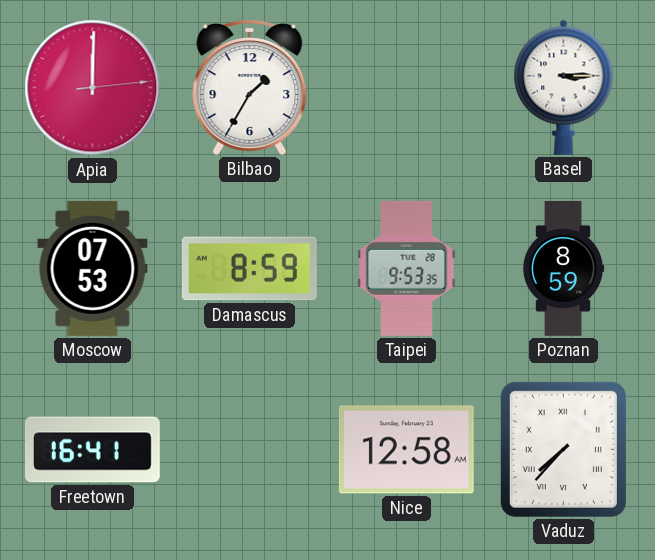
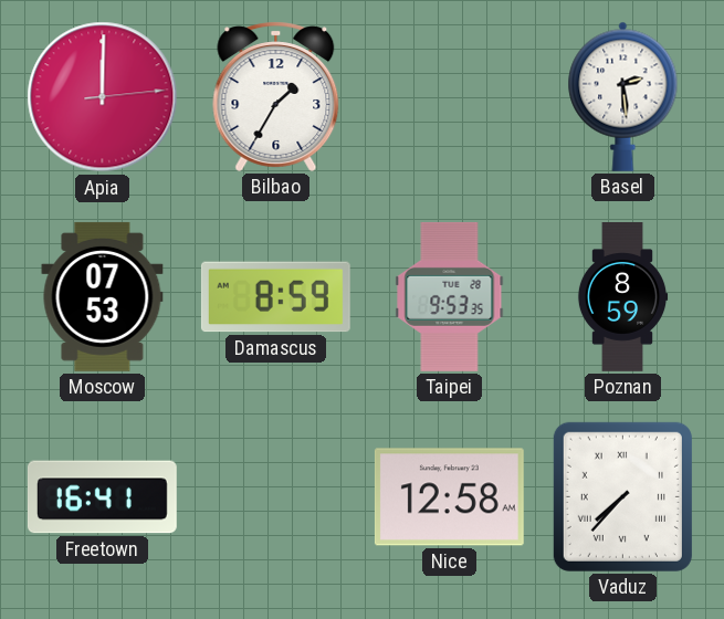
Basel: 3:15 -> 2:29
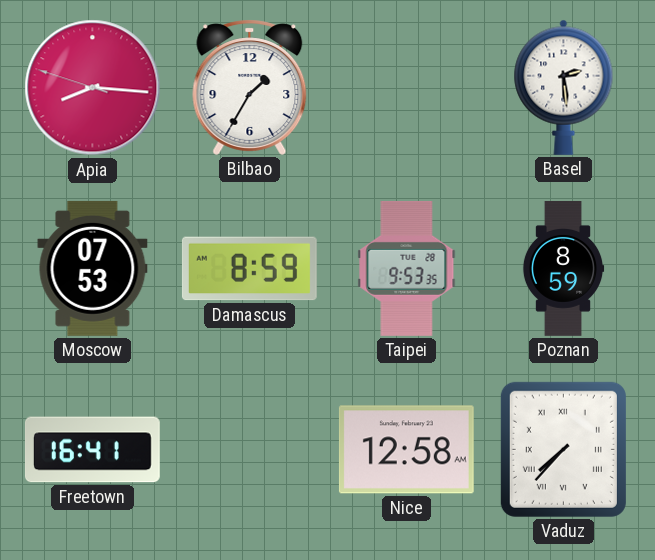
Apia: 12:00 -> 8:15
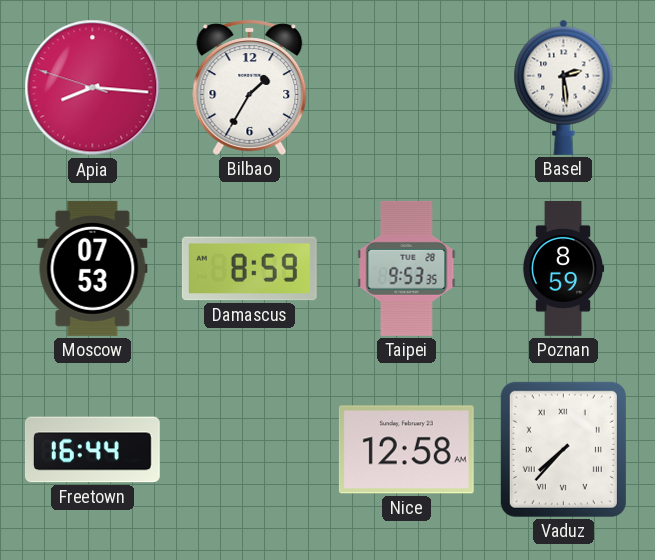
Freetown: 16:41 -> 16:44
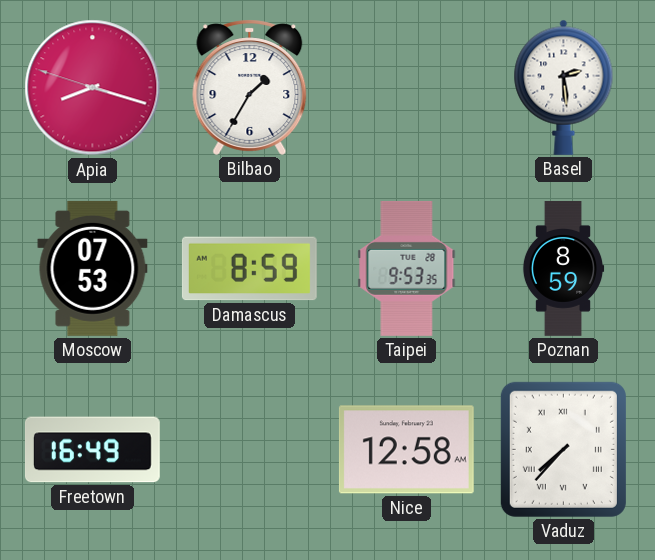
Apia: 8:15 -> 8:17
Freetown: 16:44 -> 16:49
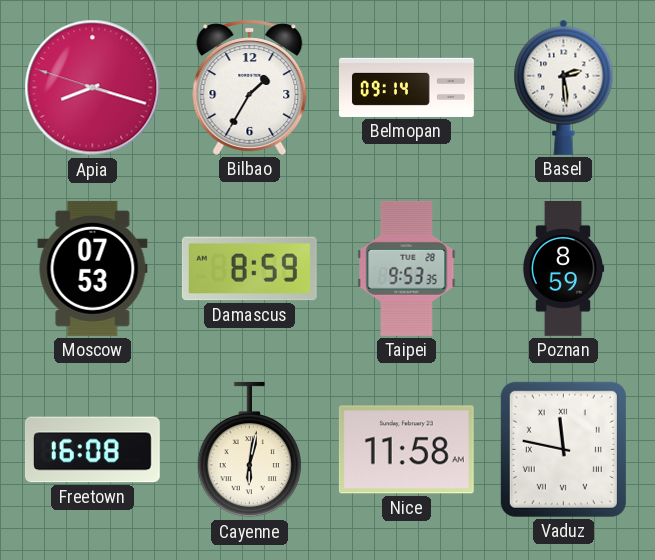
Belmopan: none -> 09:14
Freetown: 16:49 -> 16:08
Cayenne: none -> 6:02
Nice: 12:58 -> 11:58
Vaduz: 7:37 -> 11:47
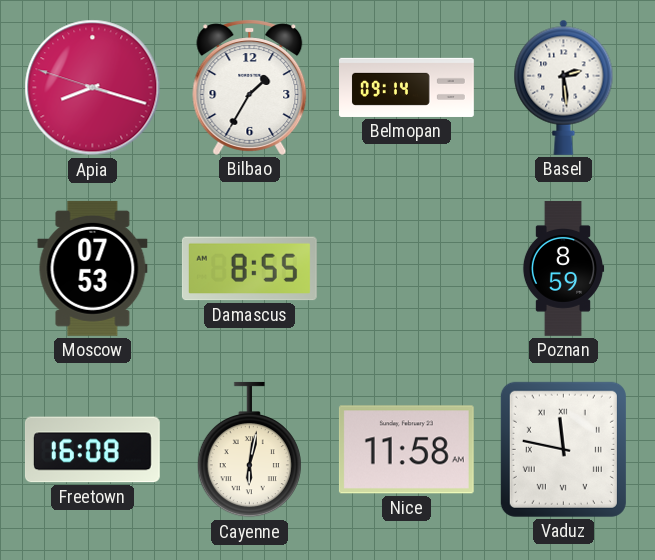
Damascus: 8:59 -> 8:55
Taipei: 9:53 -> none
